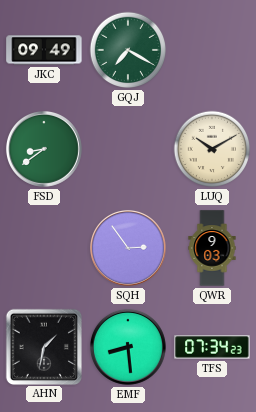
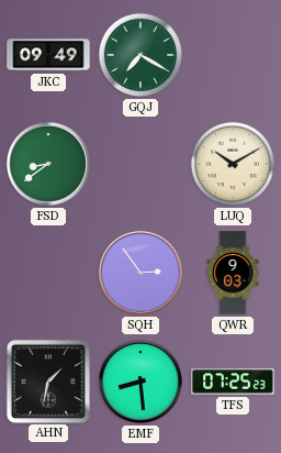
TFS: 07:34 -> 07:25
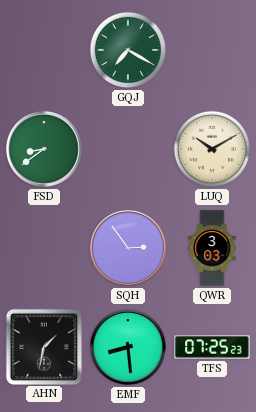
JKC: 09:49 -> none
QWR: 9:03 -> 3:03
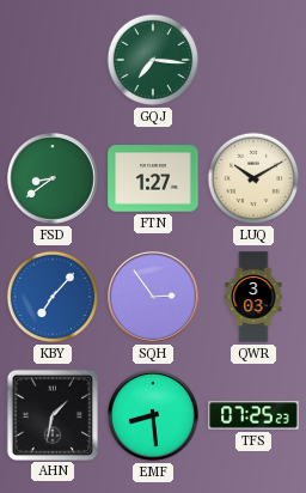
GQJ: 7:20 -> 7:16
FTN: none -> 1:27
KBY: none -> 7:07
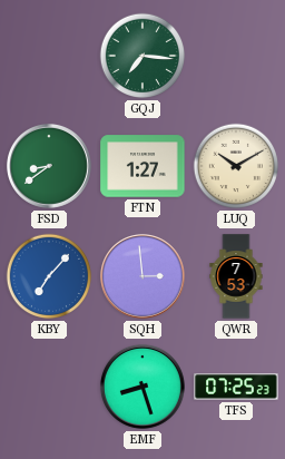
SQH: 2:54 -> 2:59
QWR: 3:03 -> 7:53
AHN: 1:32 -> none
EMF: 8:29 -> 8:27
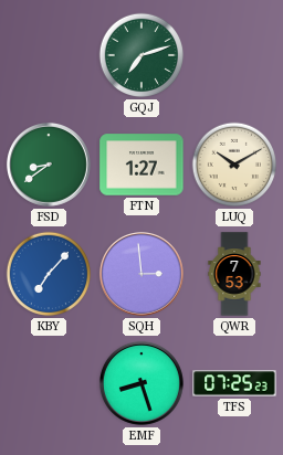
GQJ: 7:16 -> 7:12
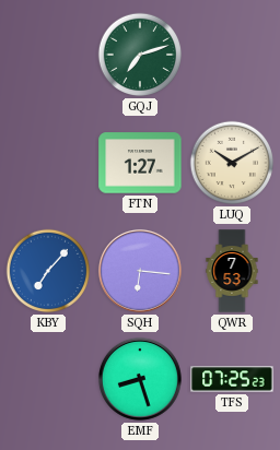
FSD: 8:39 -> none
SQH: 2:59 -> 6:16
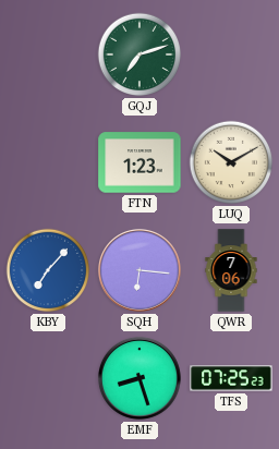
FTN: 1:27 -> 1:23
QWR: 7:53 -> 7:06
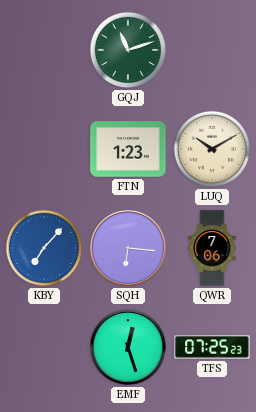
GQJ: 7:12 -> 11:12
EMF: 8:27 -> 12:27
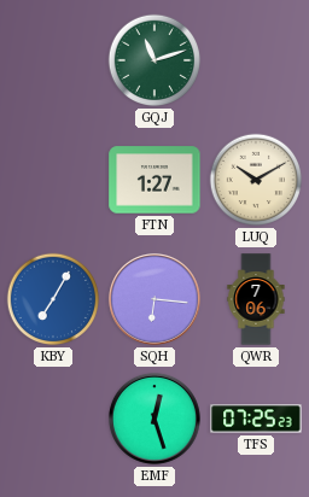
FTN: 1:23 -> 1:27
KBY: 7:07 -> 7:05
